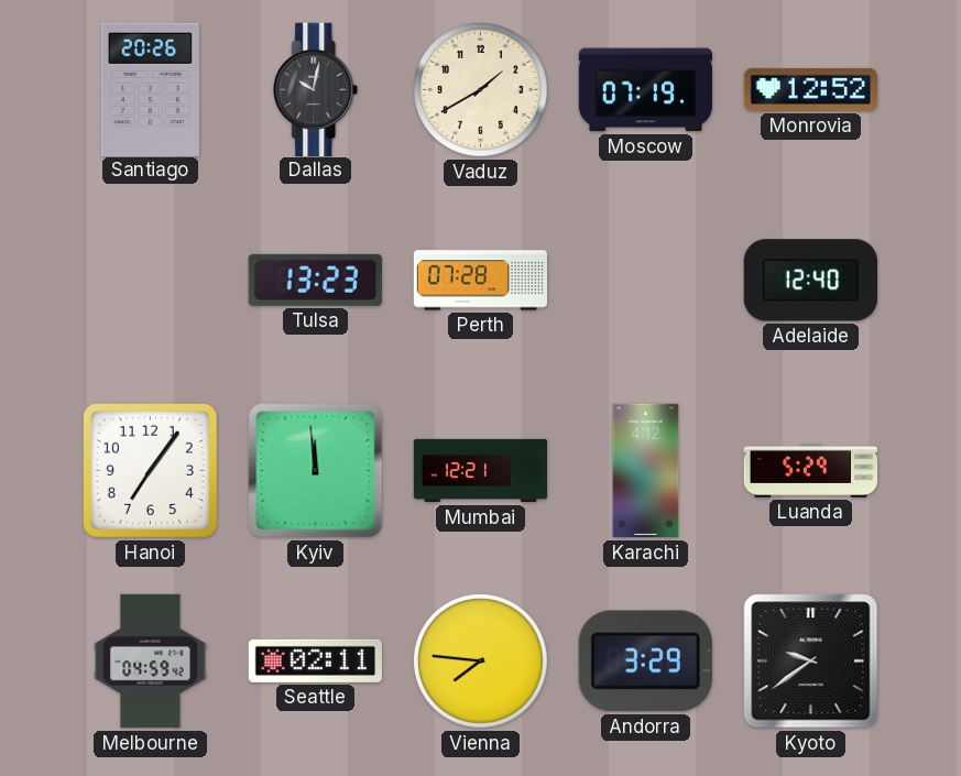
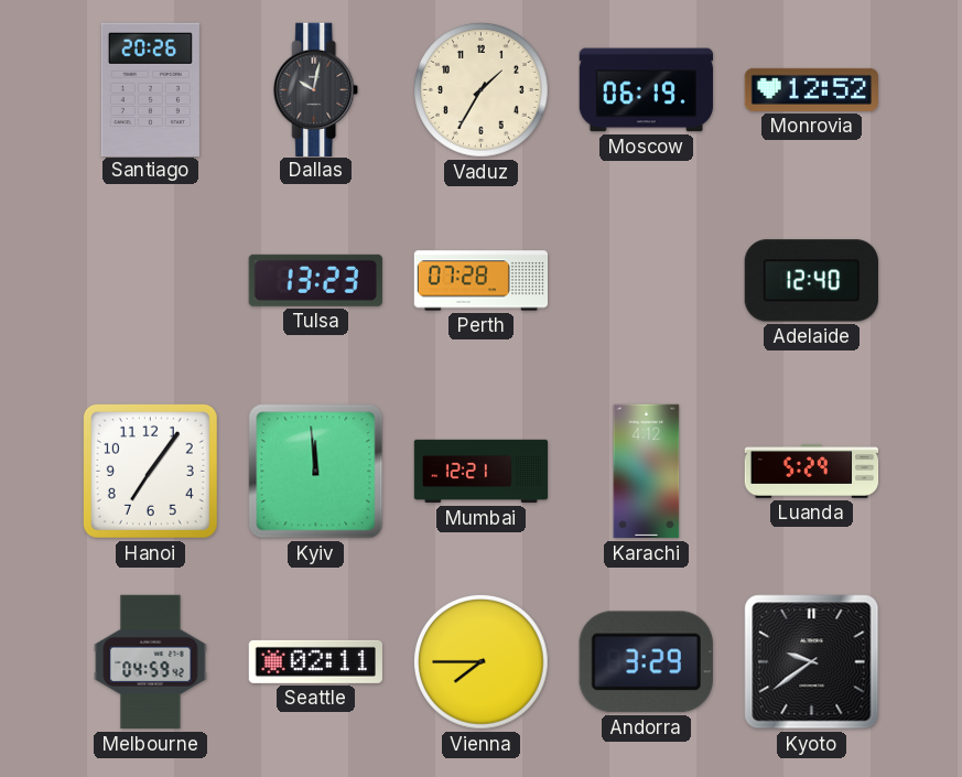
Vaduz: 1:40 -> 1:35
Moscow: 07:19 -> 06:19
Vienna: 7:46 -> 7:45
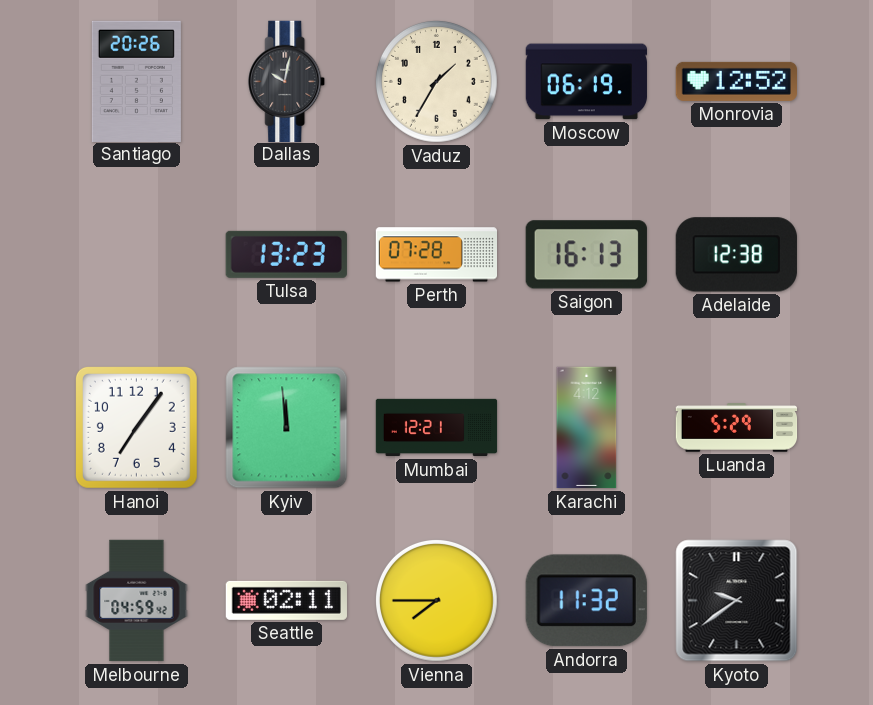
Saigon: none -> 16:13
Adelaide: 12:40 -> 12:38
Andorra: 3:29 -> 11:32
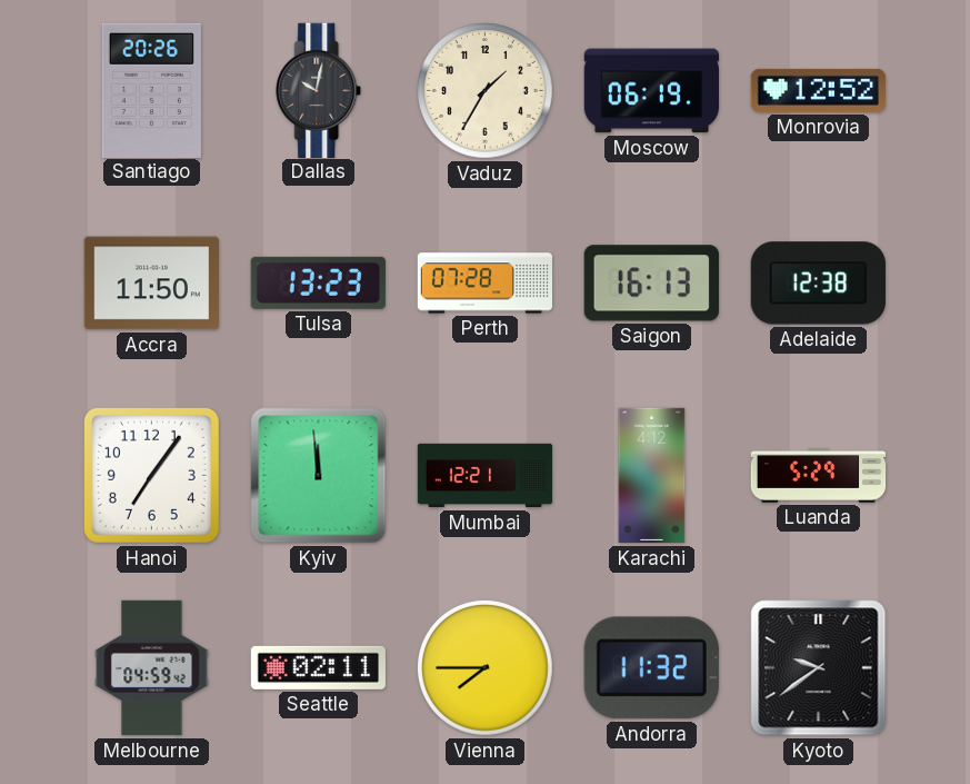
Accra: none -> 11:50
